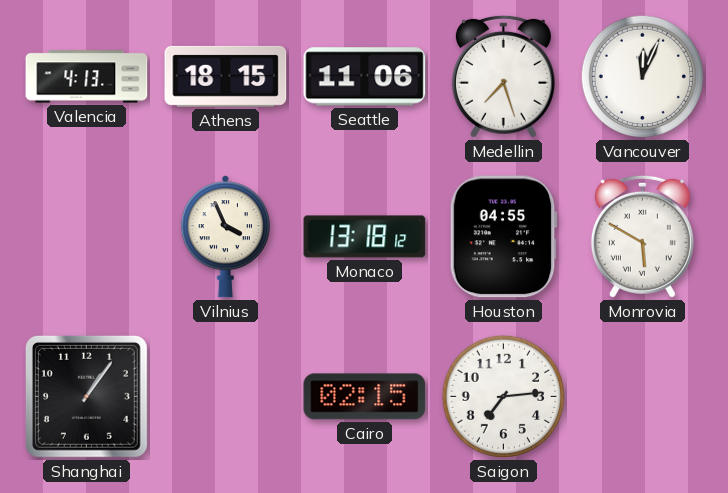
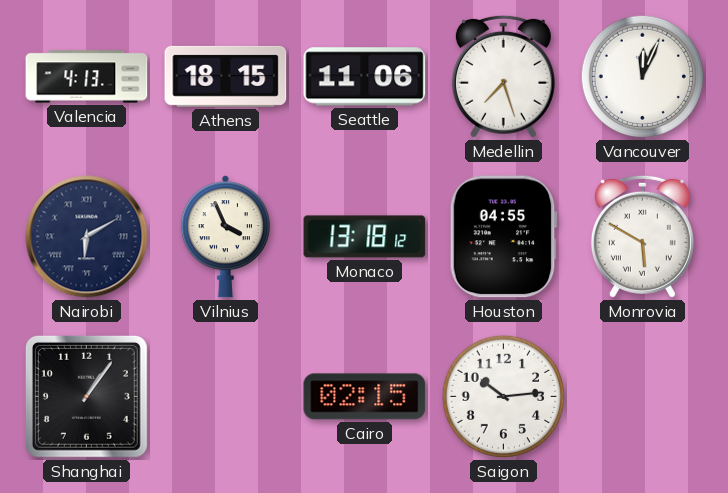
Nairobi: none -> 6:10
Saigon: 7:14 -> 10:14
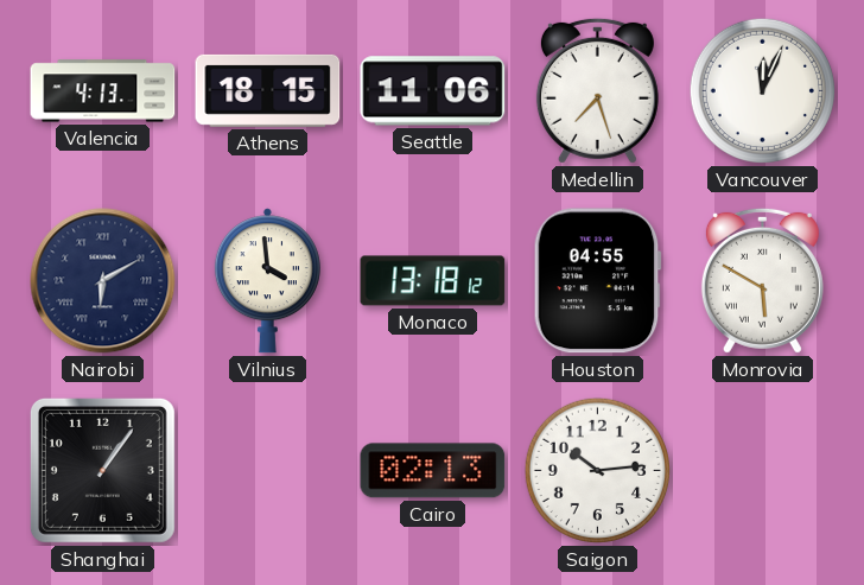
Vilnius: 3:56 -> 3:59
Cairo: 02:15 -> 02:13
